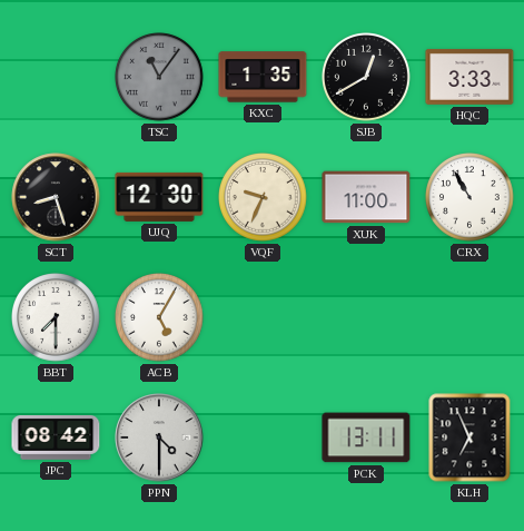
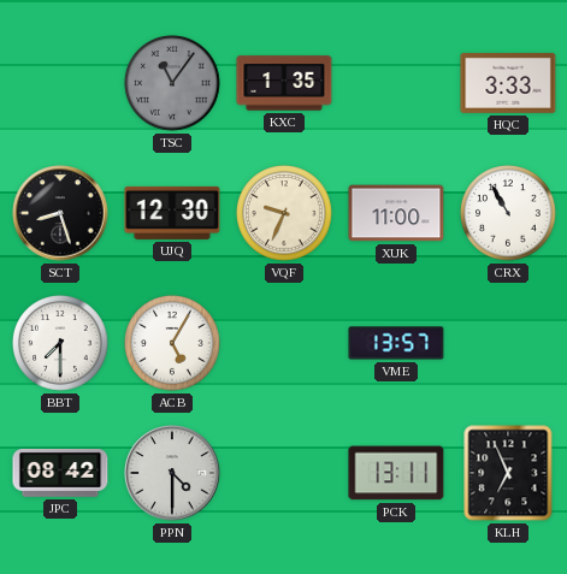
SJB: 12:40 -> none
VME: none -> 13:57
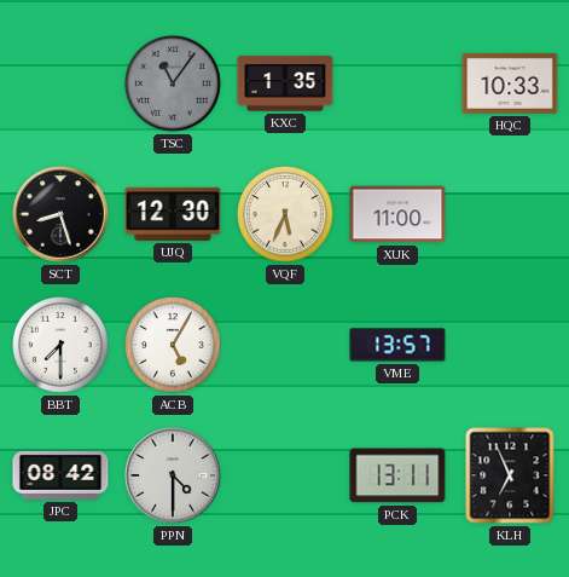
HQC: 3:33 -> 10:33
VQF: 9:34 -> 5:34
CRX: 10:55 -> none
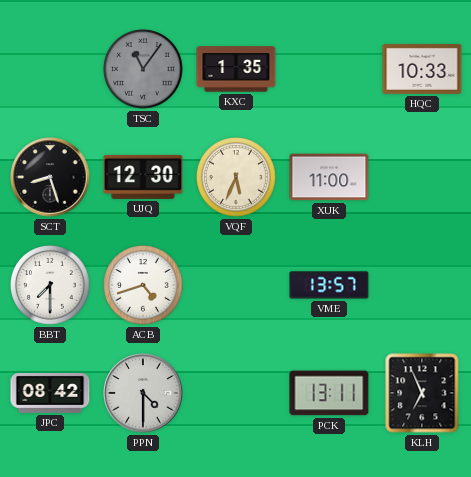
ACB: 5:05 -> 4:42
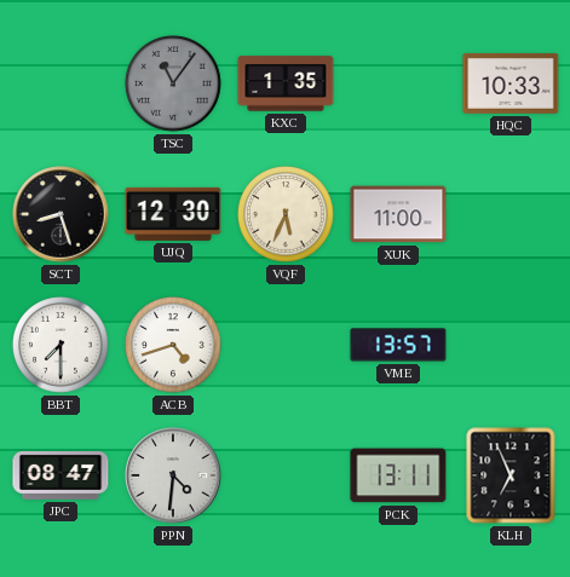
JPC: 08:42 -> 08:47
PPN: 4:30 -> 4:31
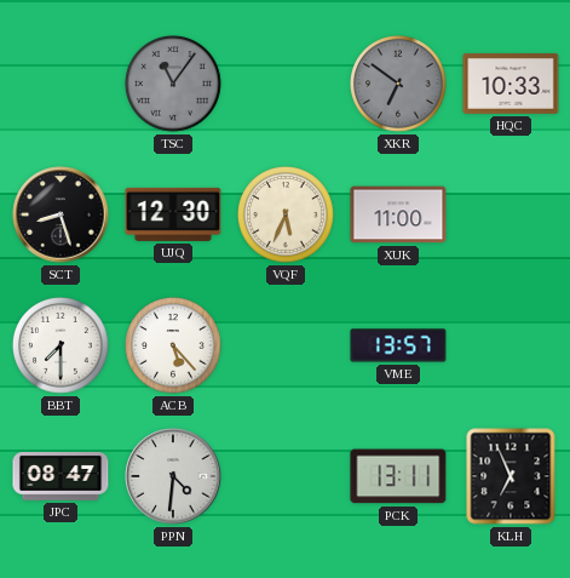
KXC: 1:35 -> none
XKR: none -> 6:51
ACB: 4:42 -> 5:23
